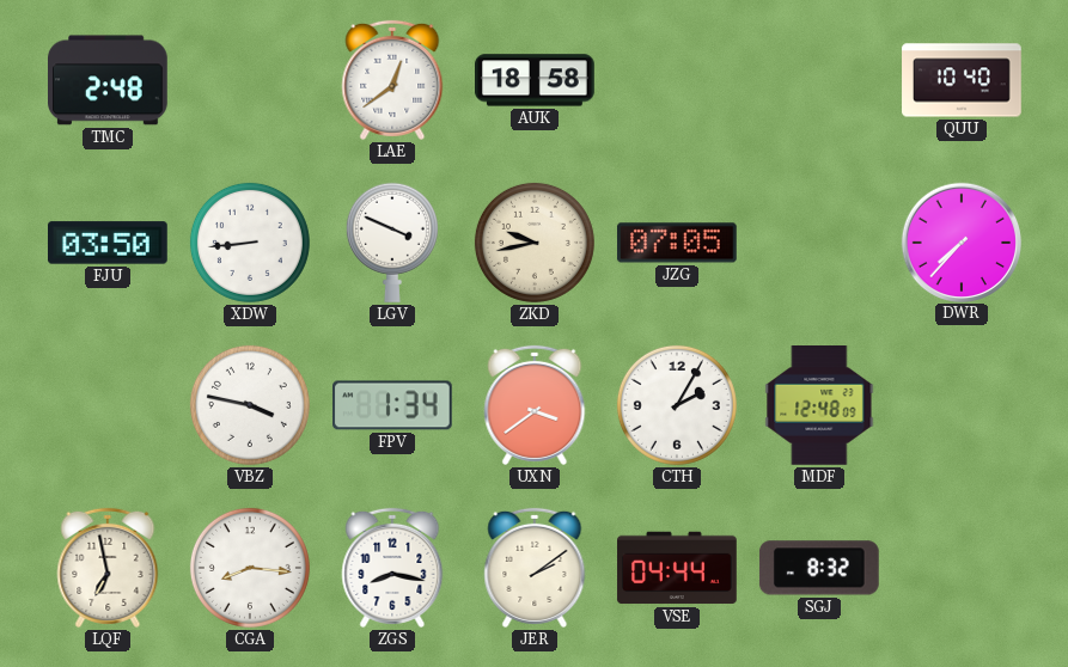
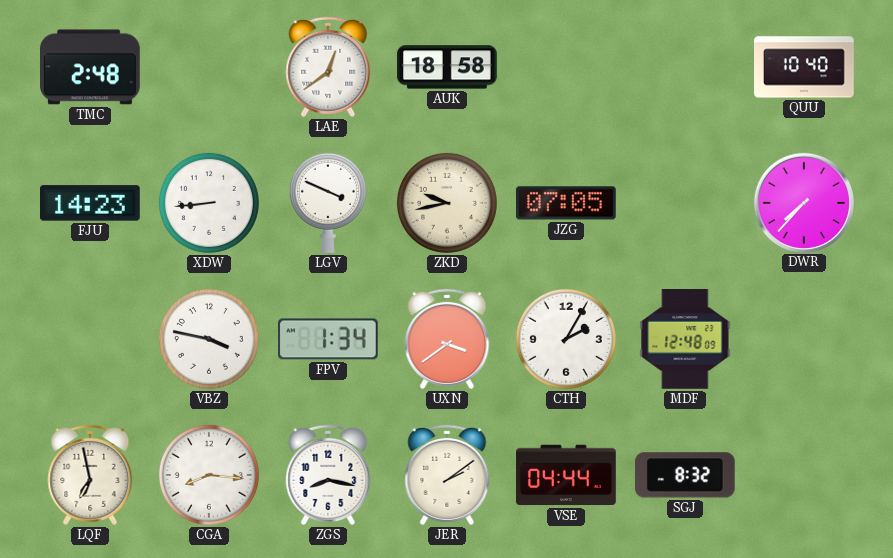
FJU: 03:50 -> 14:23
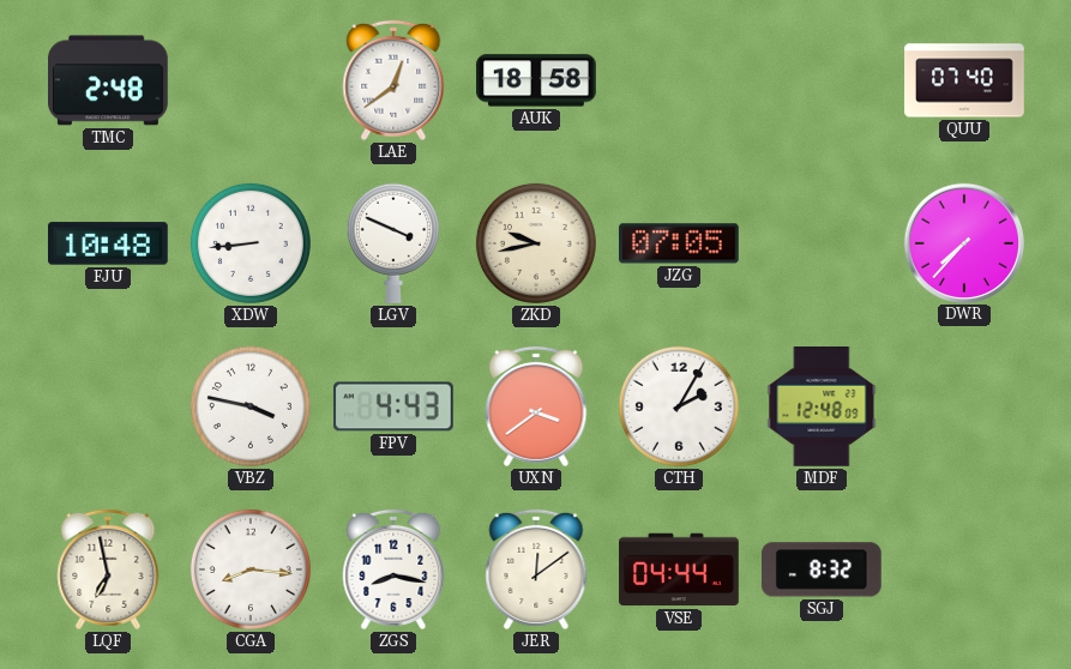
QUU: 10:40 -> 07:40
FJU: 14:23 -> 10:48
FPV: 1:34 -> 4:43
JER: 2:09 -> 12:09
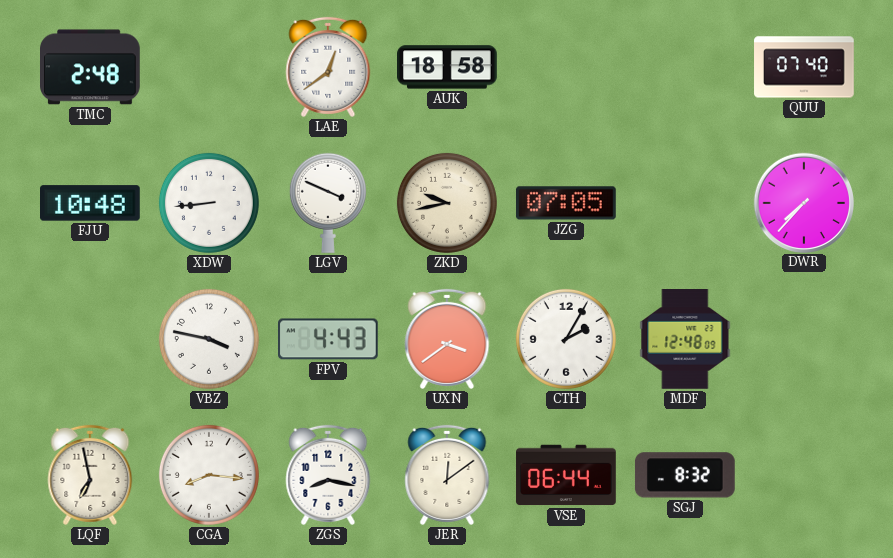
VSE: 04:44 -> 06:44
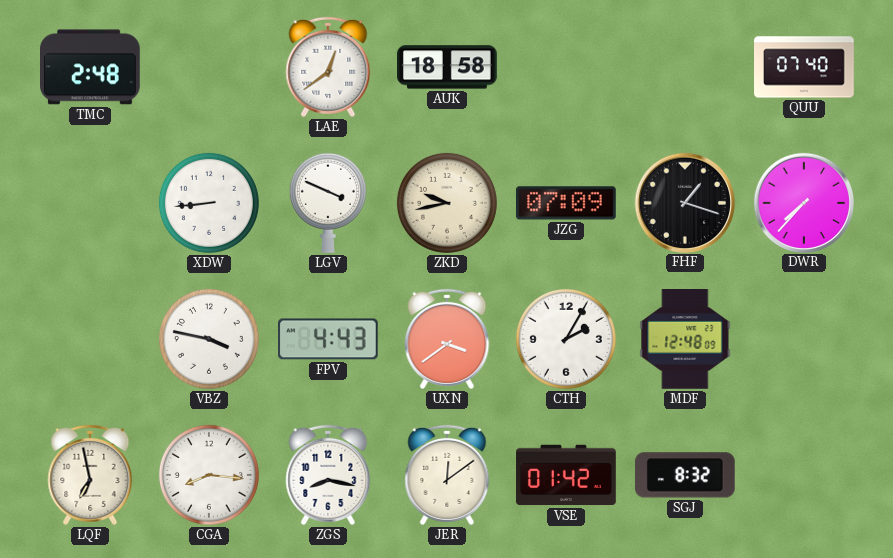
FJU: 10:48 -> none
JZG: 07:05 -> 07:09
FHF: none -> 1:18
VSE: 06:44 -> 01:42
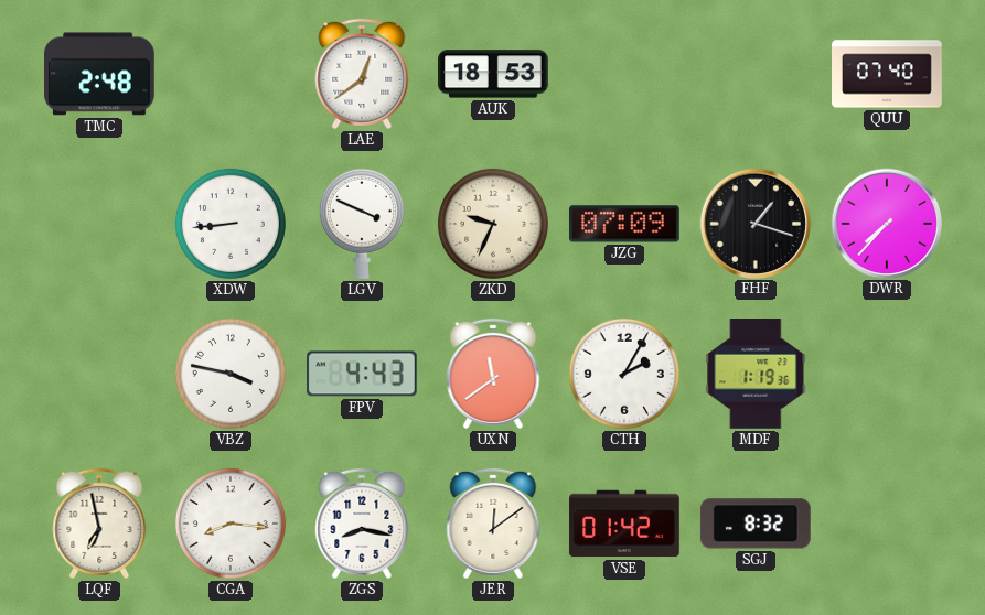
AUK: 18:58 -> 18:53
ZKD: 9:43 -> 9:34
UXN: 3:39 -> 11:39
MDF: 12:48 -> 1:19
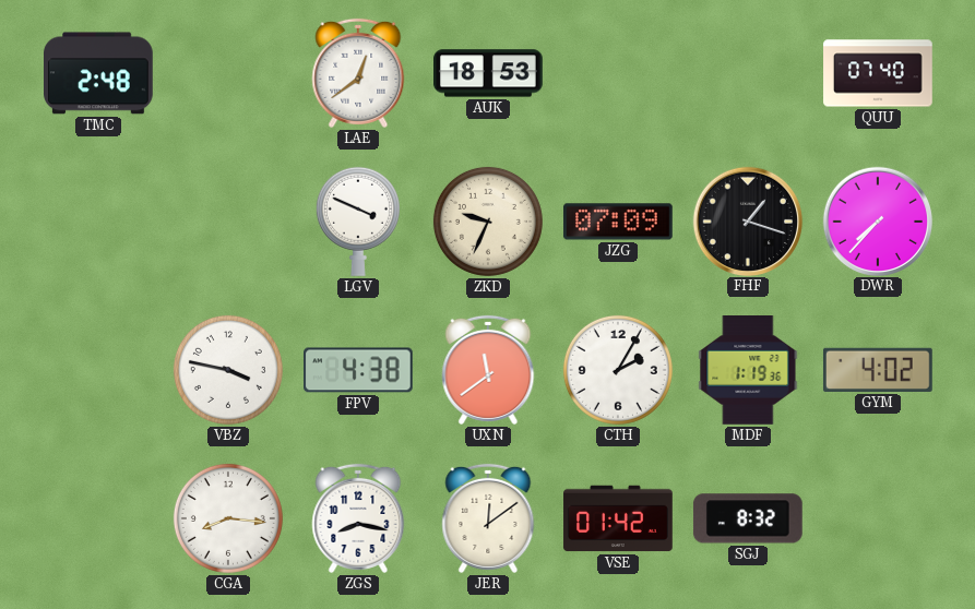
XDW: 8:44 -> none
FPV: 4:43 -> 4:38
GYM: none -> 4:02
LQF: 6:58 -> none
